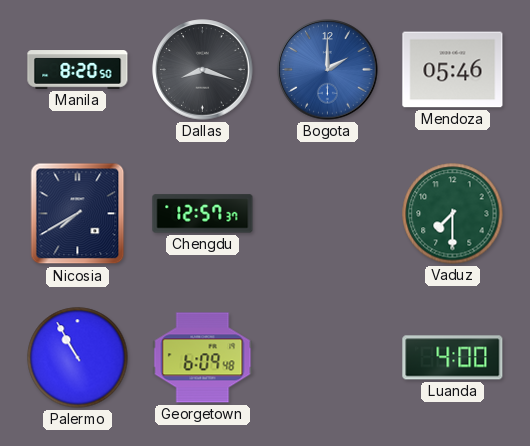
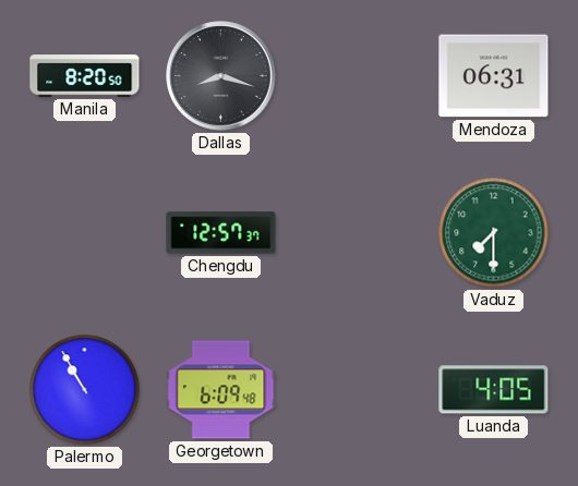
Bogota: 2:00 -> none
Mendoza: 05:46 -> 06:31
Nicosia: 7:40 -> none
Luanda: 4:00 -> 4:05
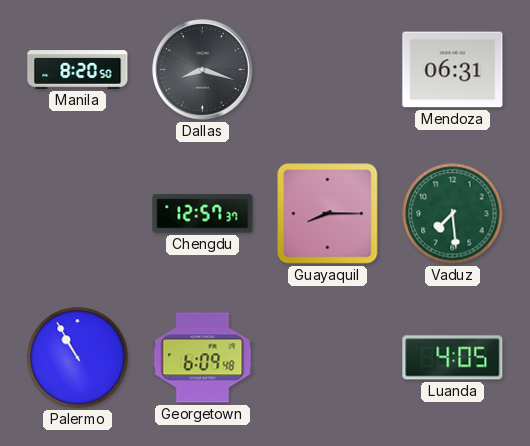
Guayaquil: none -> 8:15
Vaduz: 7:30 -> 7:29
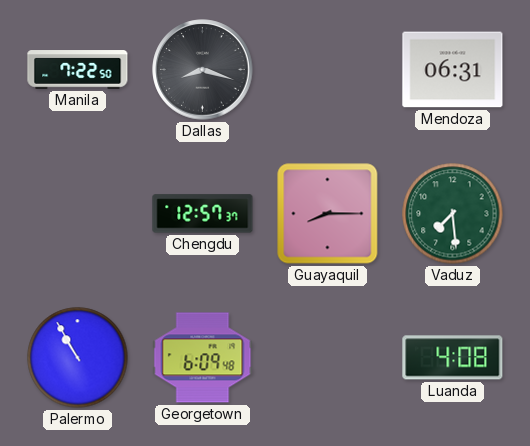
Manila: 8:20 -> 7:22
Luanda: 4:05 -> 4:08
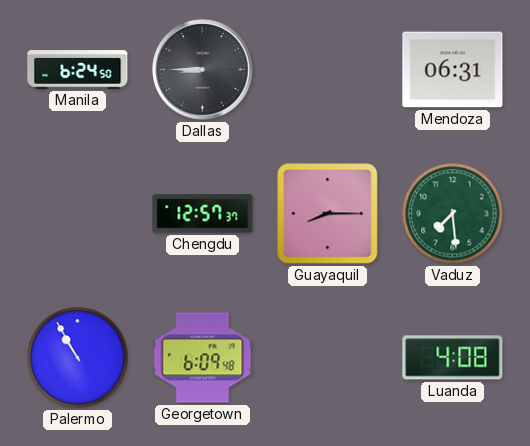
Manila: 7:22 -> 6:24
Dallas: 8:18 -> 8:45
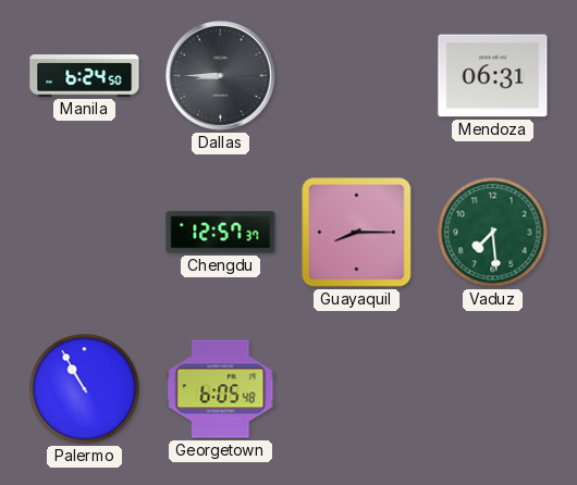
Georgetown: 6:09 -> 6:05
Luanda: 4:08 -> none
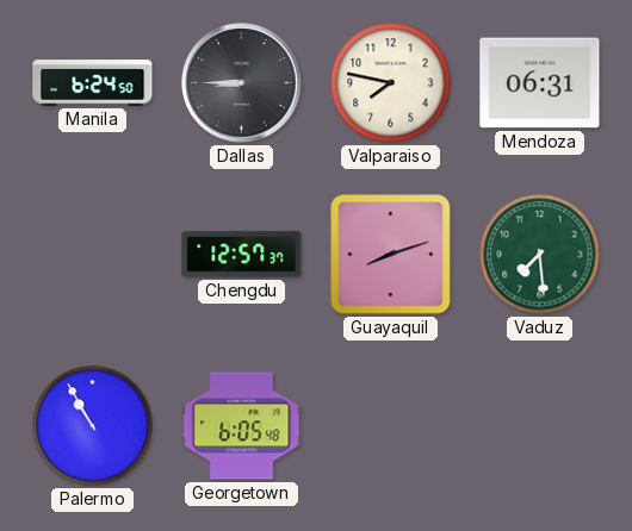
Valparaiso: none -> 7:47
Guayaquil: 8:15 -> 8:12
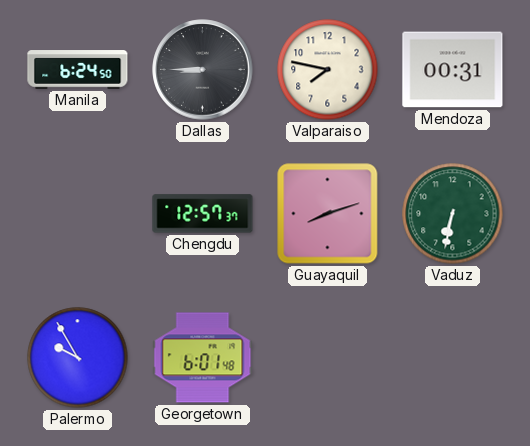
Mendoza: 06:31 -> 00:31
Vaduz: 7:29 -> 6:32
Palermo: 10:55 -> 9:55
Georgetown: 6:05 -> 6:01
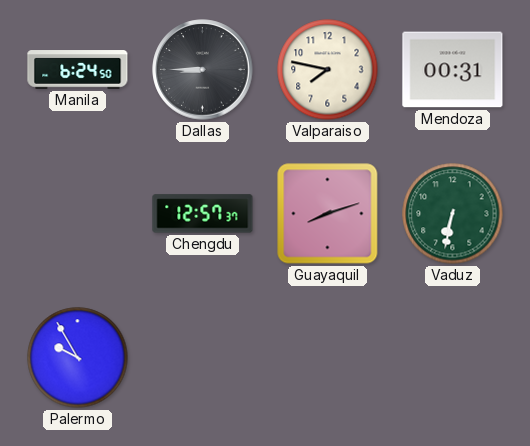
Georgetown: 6:01 -> none
